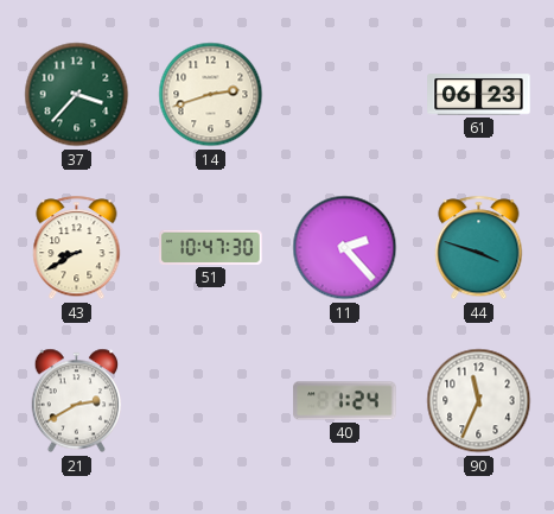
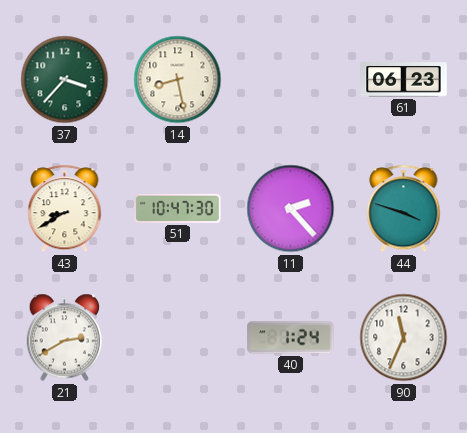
14: 2:42 -> 8:28
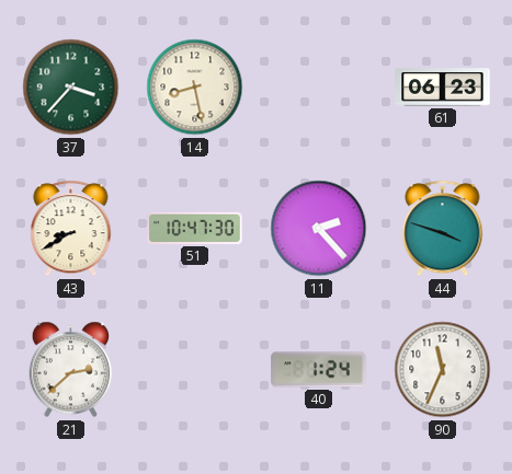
21: 2:40 -> 2:38
